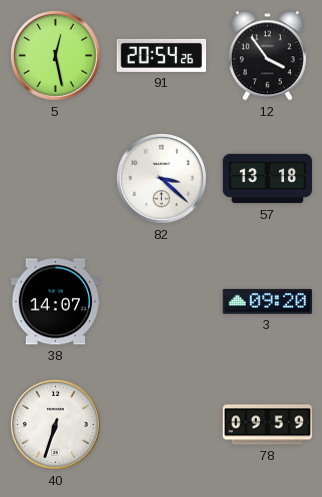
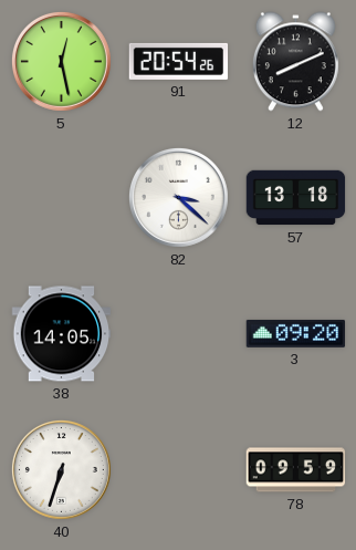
12: 3:54 -> 8:11
38: 14:07 -> 14:05
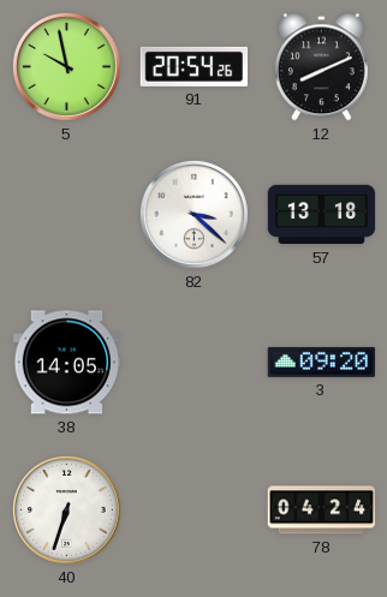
5: 12:28 -> 9:58
78: 09:59 -> 04:24
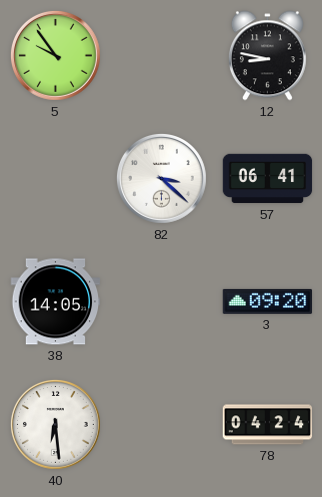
5: 9:58 -> 9:54
91: 20:54 -> none
12: 8:11 -> 8:47
57: 13:18 -> 06:41
40: 6:33 -> 6:29
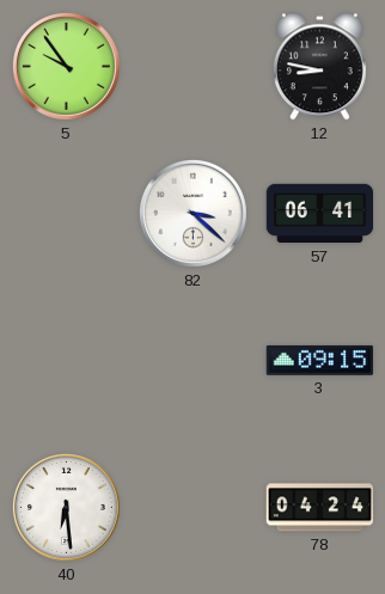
38: 14:05 -> none
3: 09:20 -> 09:15
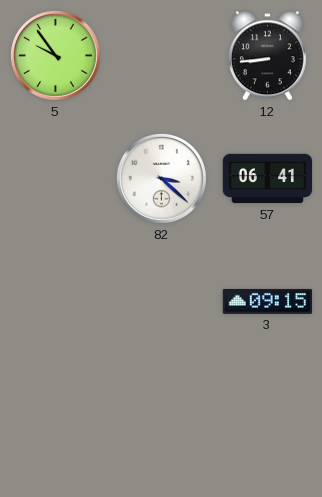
12: 8:47 -> 8:44
40: 6:29 -> none
78: 04:24 -> none
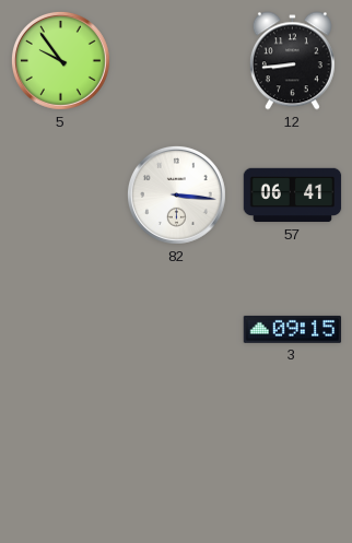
82: 3:22 -> 3:16
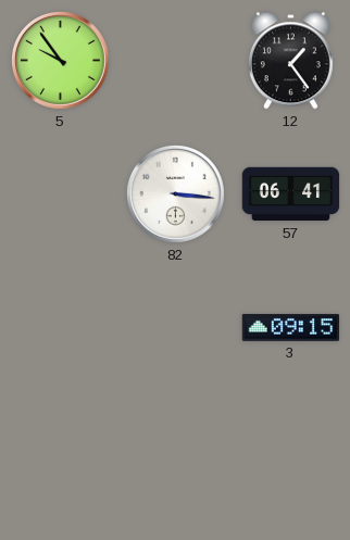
12: 8:44 -> 1:24
